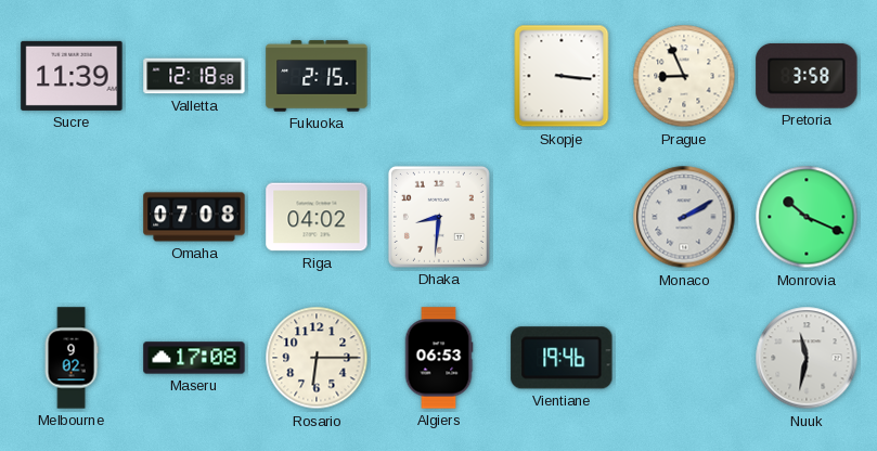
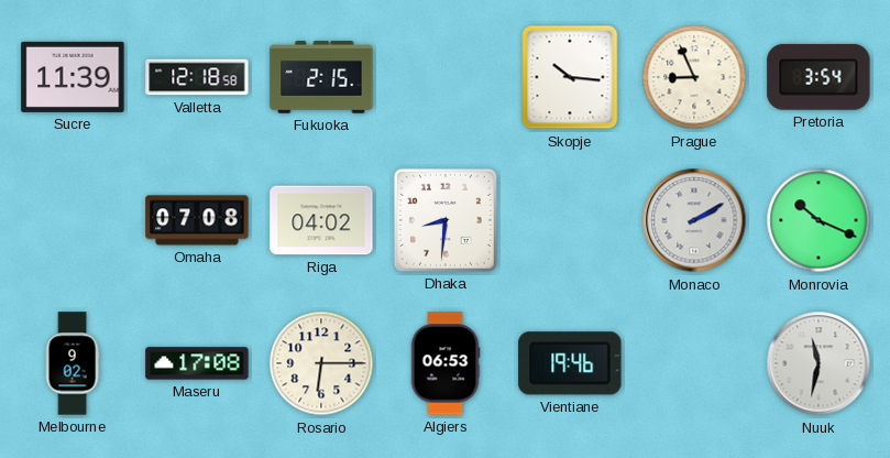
Skopje: 3:16 -> 10:16
Pretoria: 3:58 -> 3:54
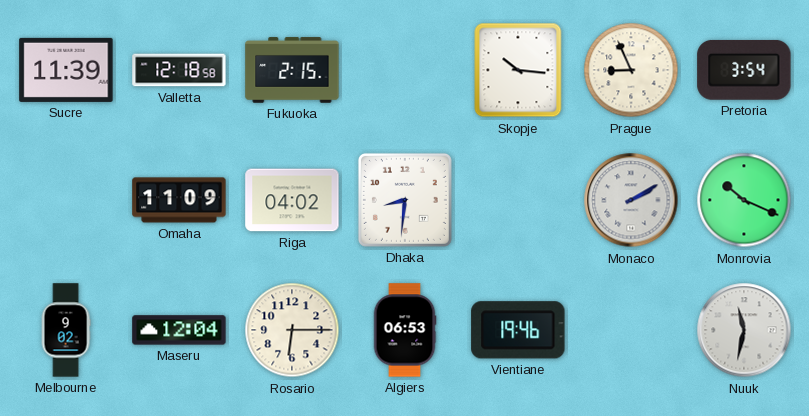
Omaha: 07:08 -> 11:09
Maseru: 17:08 -> 12:04
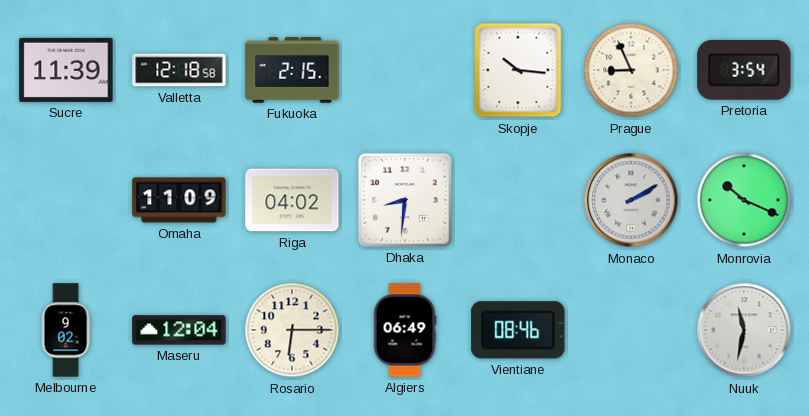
Algiers: 06:53 -> 06:49
Vientiane: 19:46 -> 08:46
